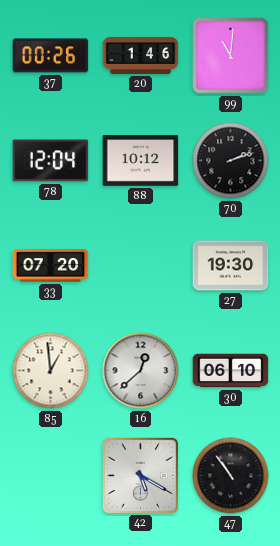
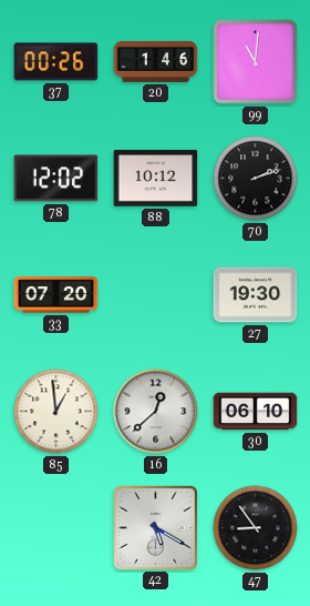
78: 12:04 -> 12:02
47: 10:54 -> 8:54
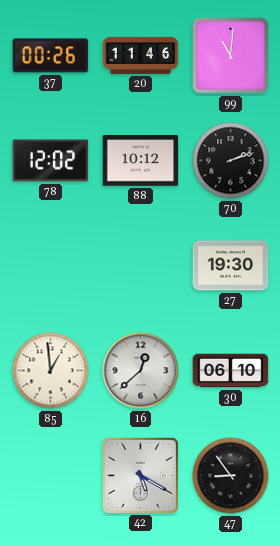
20: 1:46 -> 11:46
33: 07:20 -> none
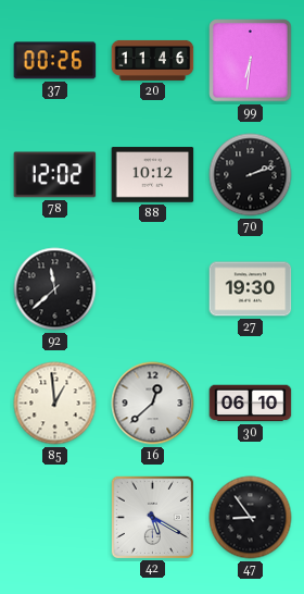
99: 11:01 -> 6:31
92: none -> 11:38
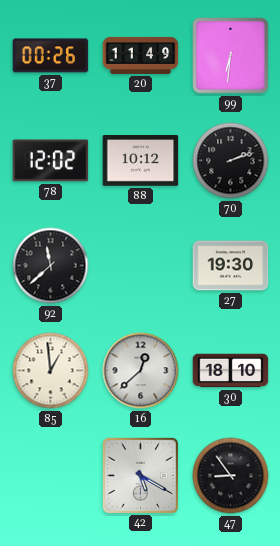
20: 11:46 -> 11:49
30: 06:10 -> 18:10
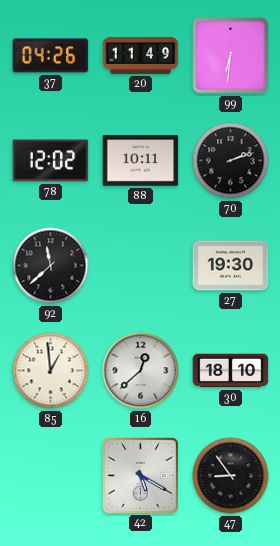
37: 00:26 -> 04:26
88: 10:12 -> 10:11
